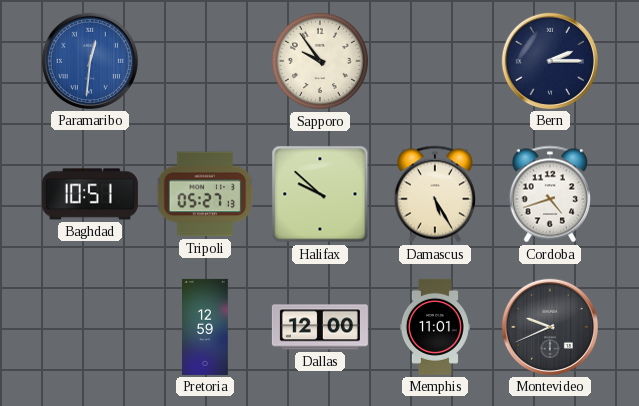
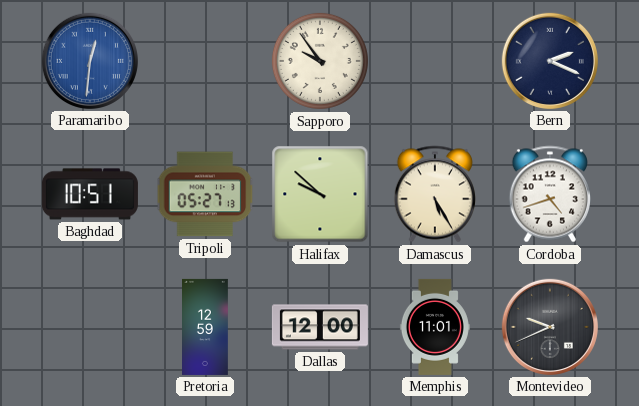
Bern: 2:15 -> 2:19
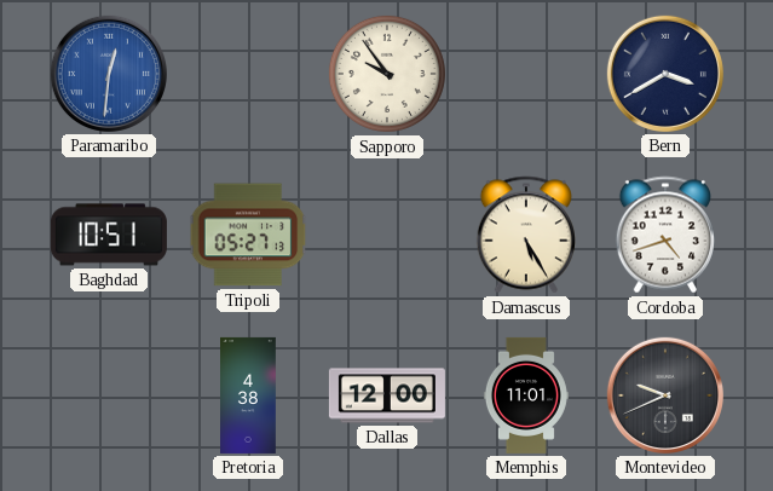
Bern: 2:19 -> 3:40
Halifax: 9:52 -> none
Pretoria: 12:59 -> 4:38
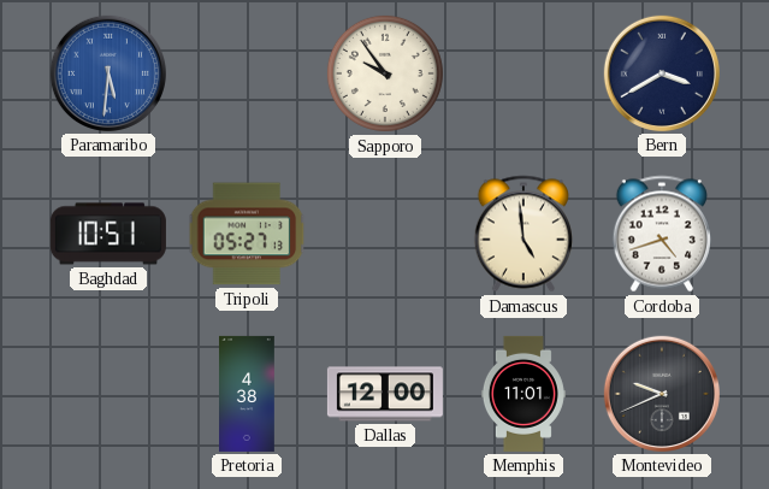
Paramaribo: 12:31 -> 5:31
Damascus: 5:25 -> 4:59
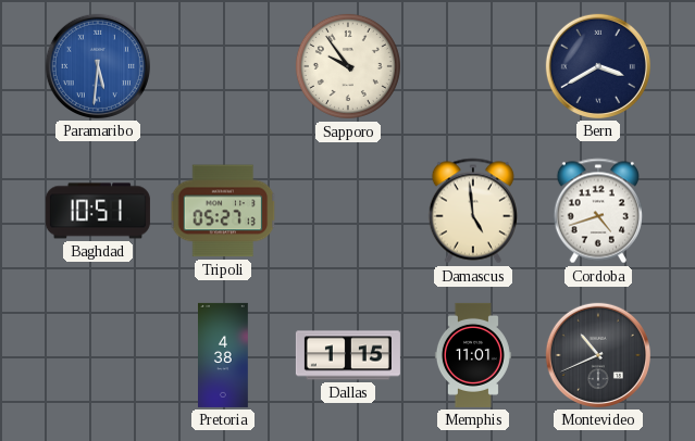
Dallas: 12:00 -> 1:15
Montevideo: 9:41 -> 10:41
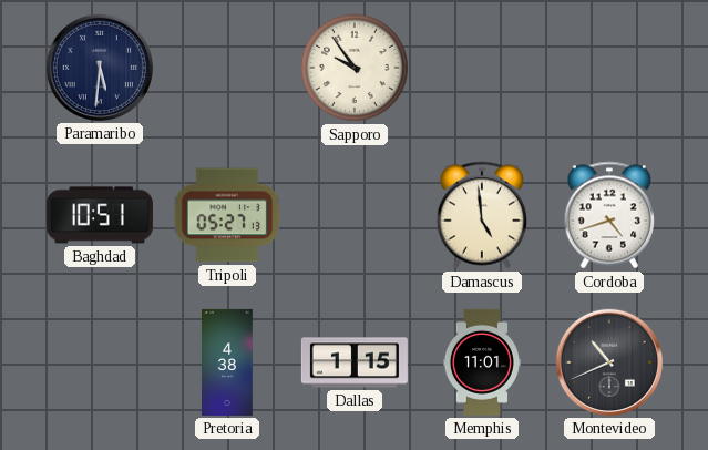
Paramaribo dial: blue -> navy
Bern: 3:40 -> none
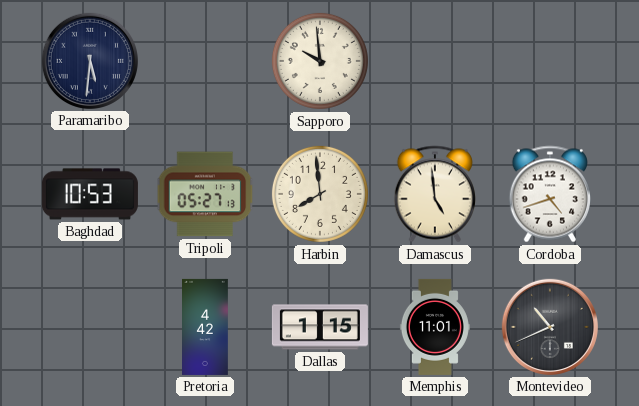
Sapporo: 9:54 -> 9:59
Baghdad: 10:51 -> 10:53
Harbin: none -> 7:59
Pretoria: 4:38 -> 4:42
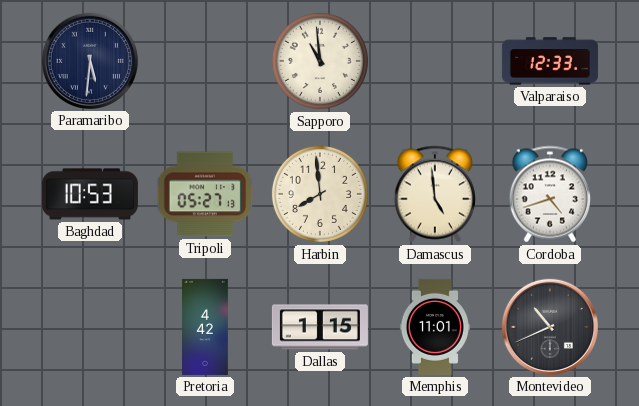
Sapporo: 9:59 -> 10:59
Valparaiso: none -> 12:33
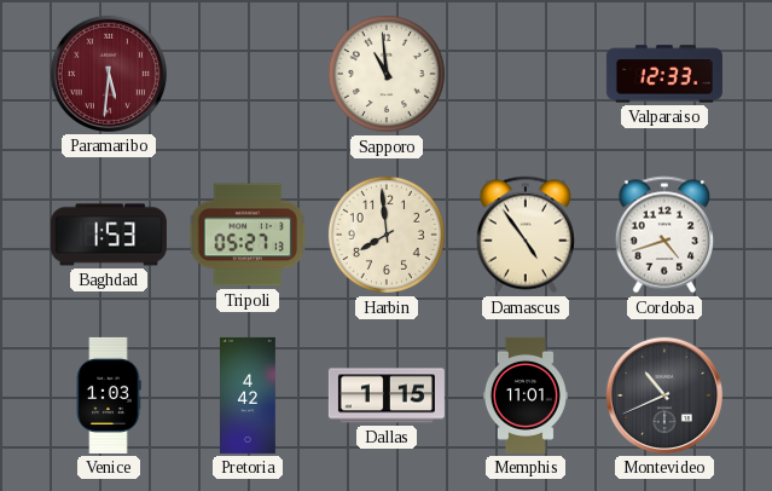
Paramaribo dial: navy -> burgundy
Baghdad: 10:53 -> 1:53
Damascus: 4:59 -> 4:54
Venice: none -> 1:03
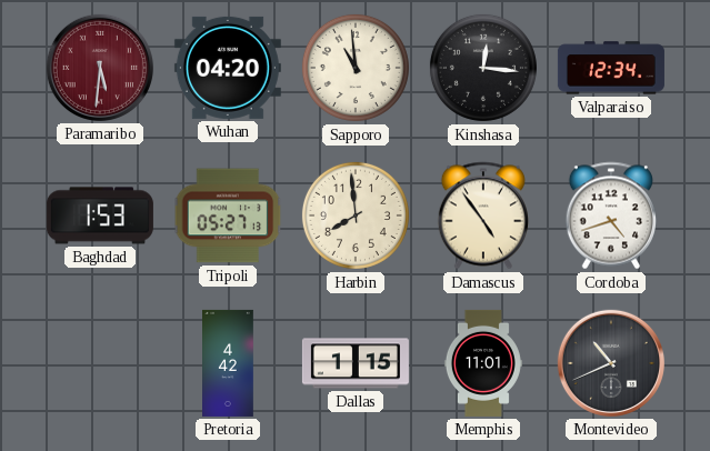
Wuhan: none -> 04:20
Kinshasa: none -> 12:16
Valparaiso: 12:33 -> 12:34
Venice: 1:03 -> none
